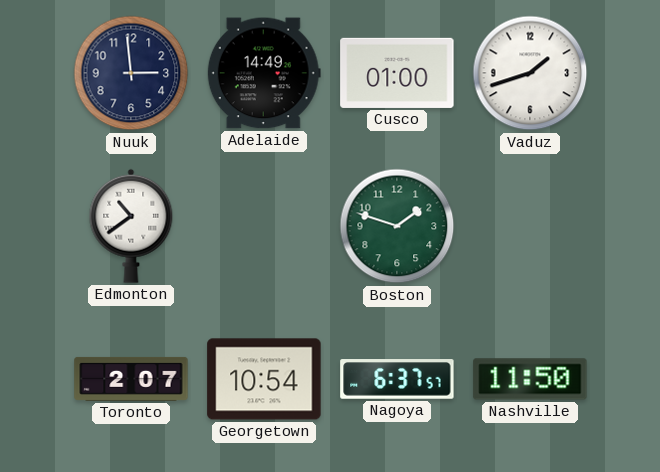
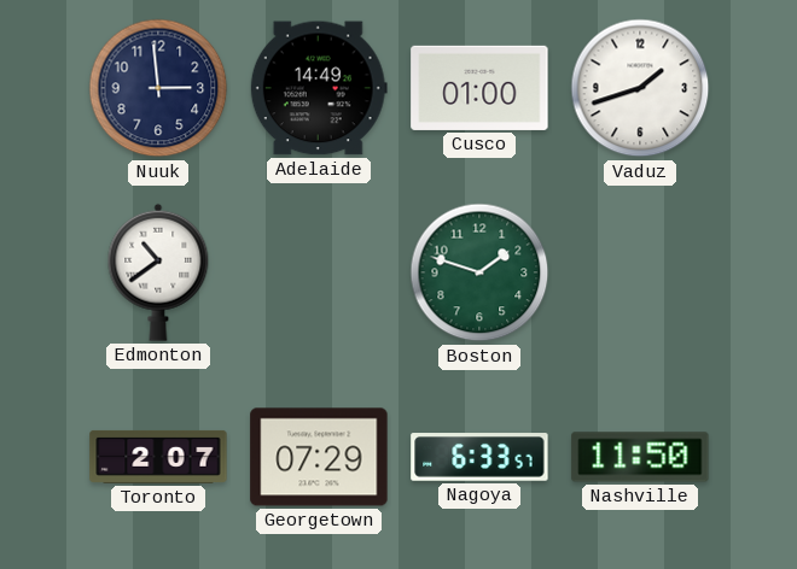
Georgetown: 10:54 -> 07:29
Nagoya: 6:37 -> 6:33
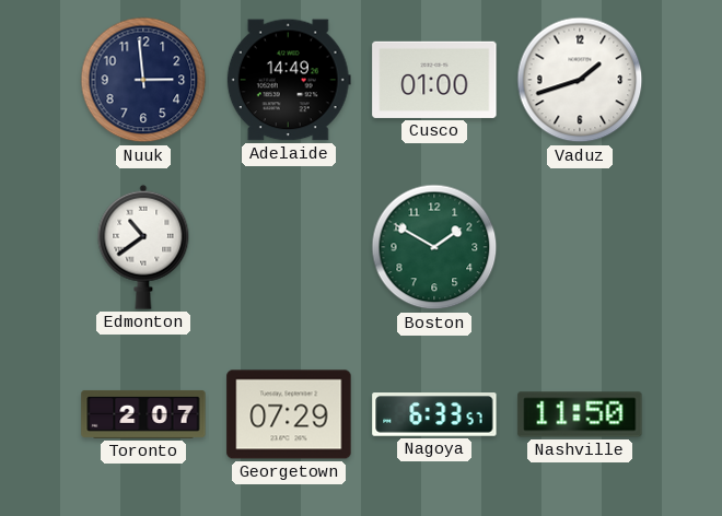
Boston: 1:48 -> 1:50
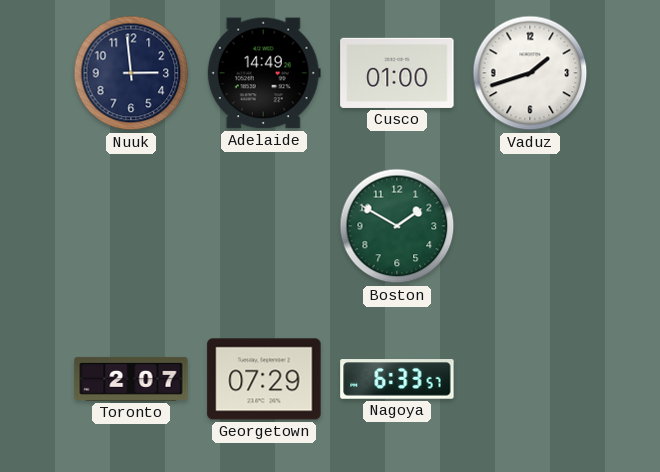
Edmonton: 10:39 -> none
Nashville: 11:50 -> none
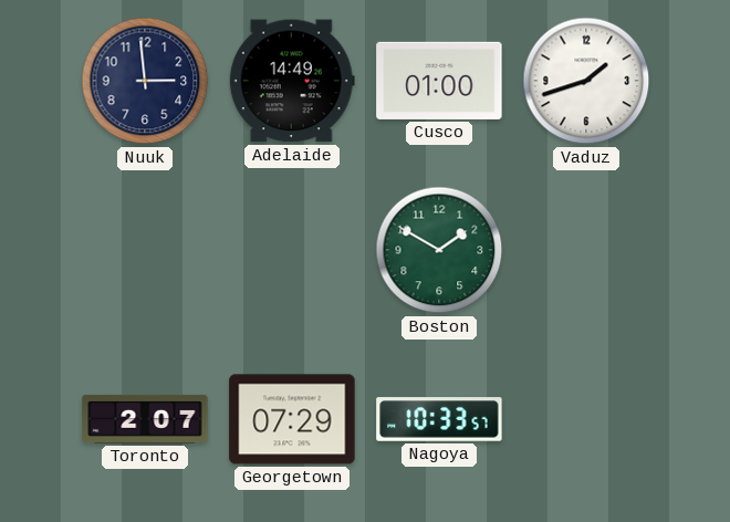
Nagoya: 6:33 -> 10:33
